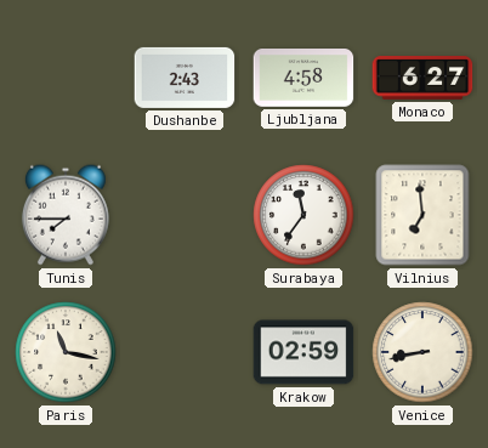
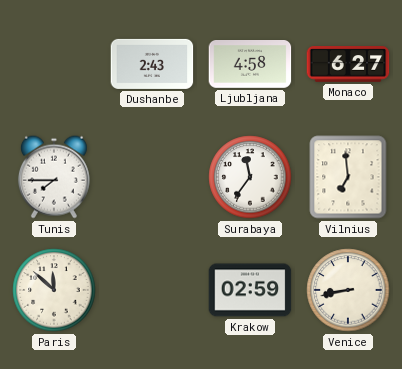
Paris: 11:17 -> 11:52
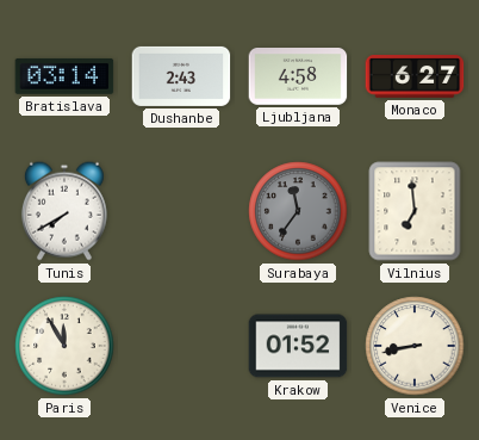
Bratislava: none -> 03:14
Tunis: 7:45 -> 7:40
Surabaya dial: white -> grey
Paris: 11:52 -> 11:55
Krakow: 02:59 -> 01:52
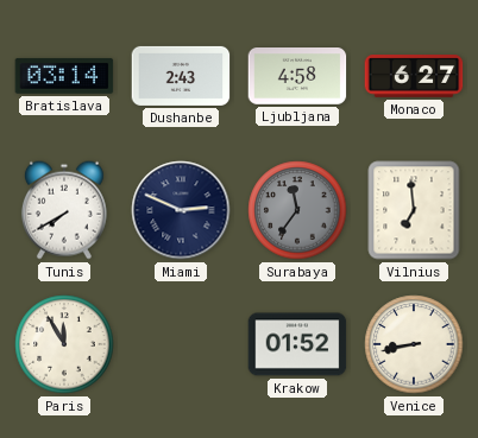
Miami: none -> 2:49
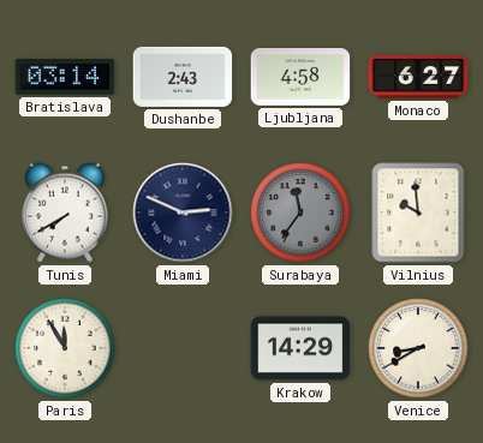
Vilnius: 6:59 -> 9:59
Krakow: 01:52 -> 14:29
Venice: 8:43 -> 8:40
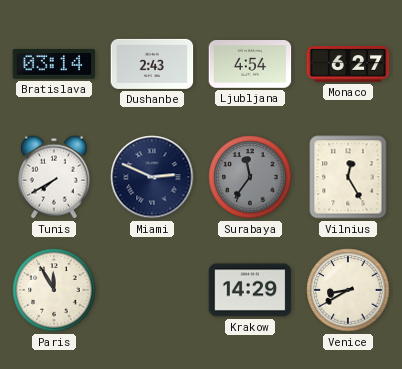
Ljubljana: 4:58 -> 4:54
Vilnius: 9:59 -> 12:25
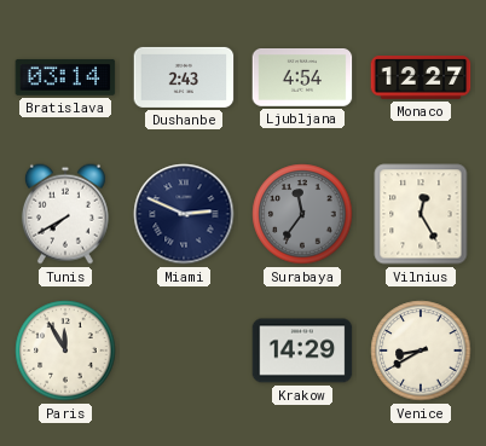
Monaco: 6:27 -> 12:27
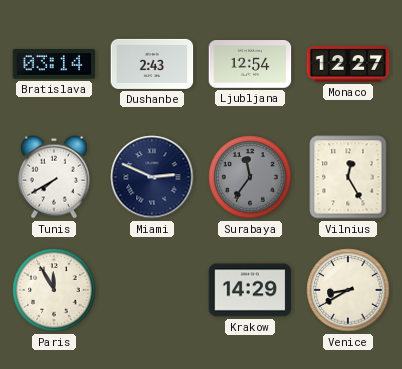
Ljubljana: 4:54 -> 12:54
